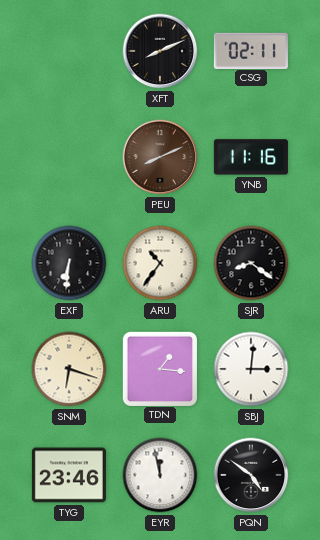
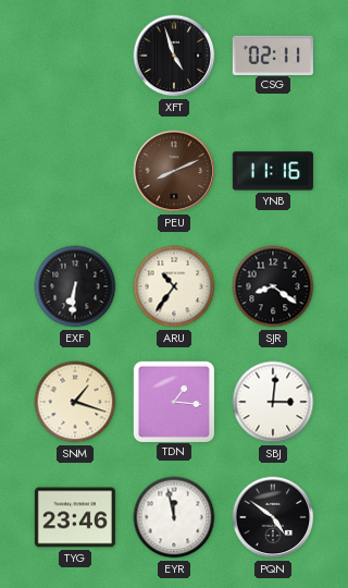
XFT: 8:11 -> 4:57
SNM: 6:18 -> 1:18
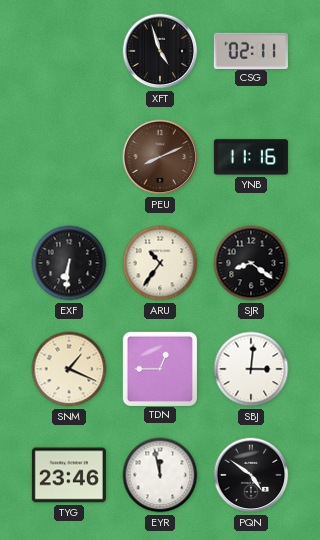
SNM: 1:18 -> 1:19
TDN: 1:16 -> 12:45
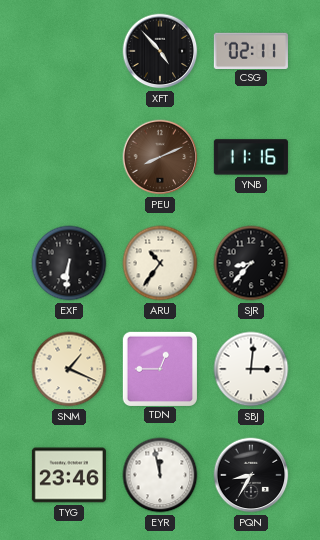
XFT: 4:57 -> 4:53
SJR: 8:21 -> 8:37
PQN: 4:51 -> 8:35
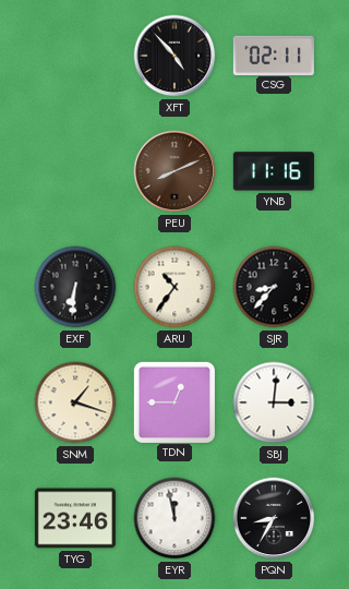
SNM: 1:19 -> 1:18
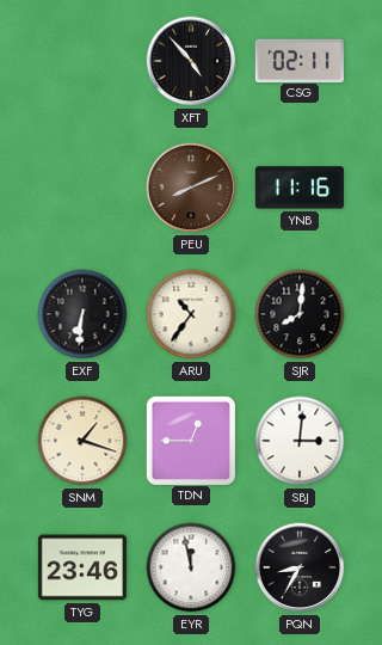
SJR: 8:37 -> 8:01
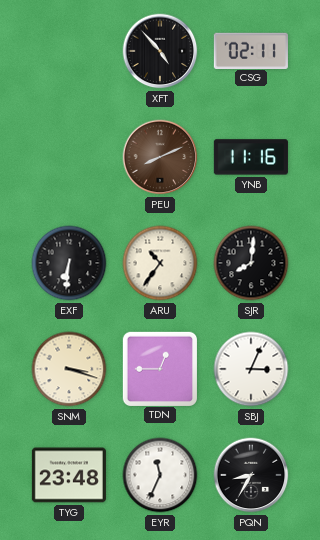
SNM: 1:18 -> 3:18
SBJ: 3:01 -> 3:04
TYG: 23:46 -> 23:48
EYR: 11:58 -> 11:34
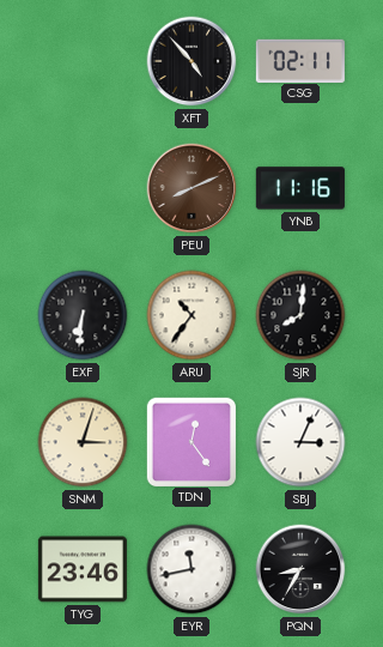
SNM: 3:18 -> 3:03
TDN: 12:45 -> 12:24
TYG: 23:48 -> 23:46
EYR: 11:34 -> 11:43
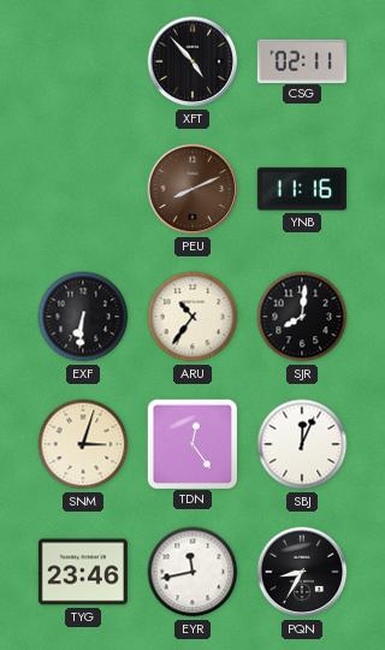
SBJ: 3:04 -> 12:04
